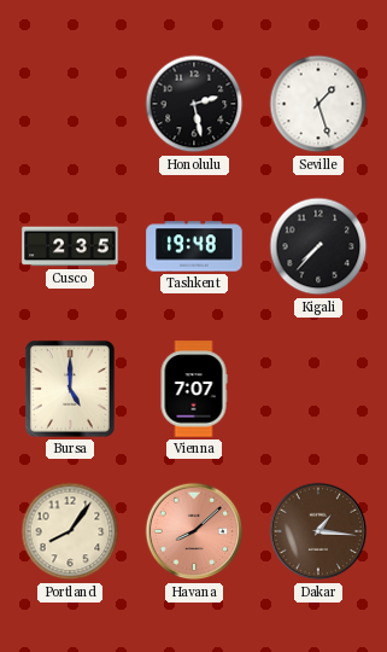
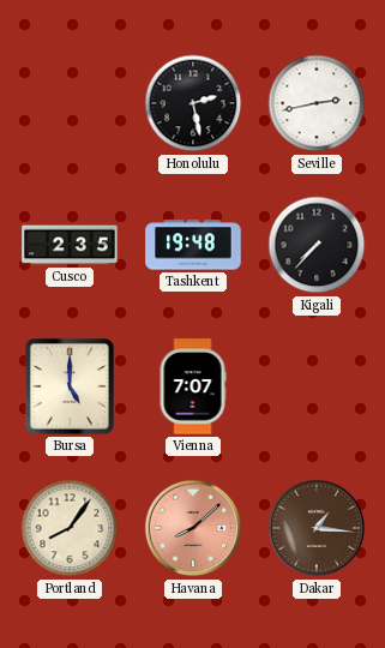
Seville: 1:27 -> 2:43
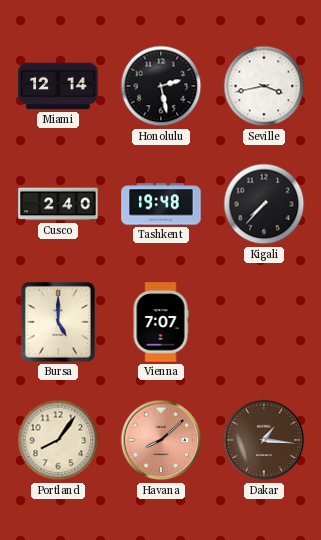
Miami: none -> 12:14
Seville: 2:43 -> 3:43
Cusco: 2:35 -> 2:40
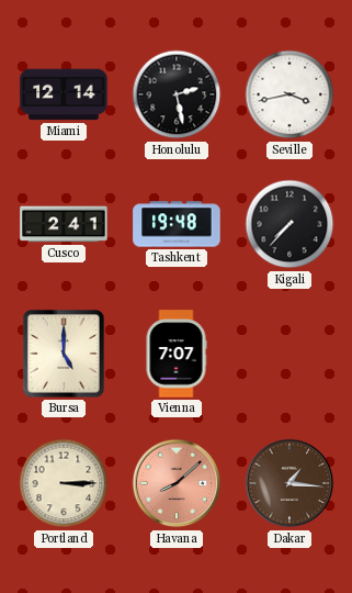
Cusco: 2:40 -> 2:41
Portland: 8:06 -> 3:15
